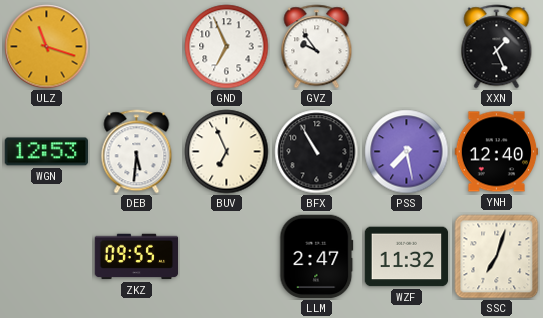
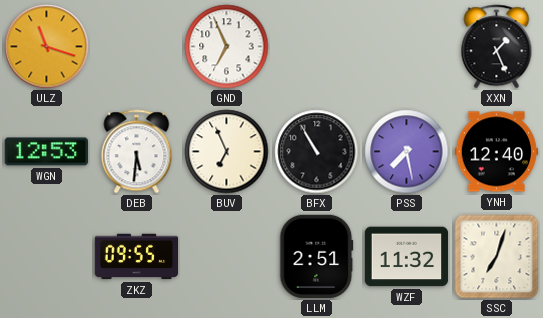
GVZ: 9:54 -> none
LLM: 2:47 -> 2:51
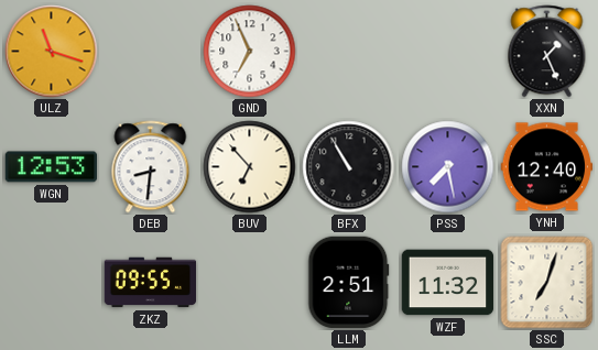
DEB: 5:31 -> 8:31
BUV: 6:56 -> 6:53
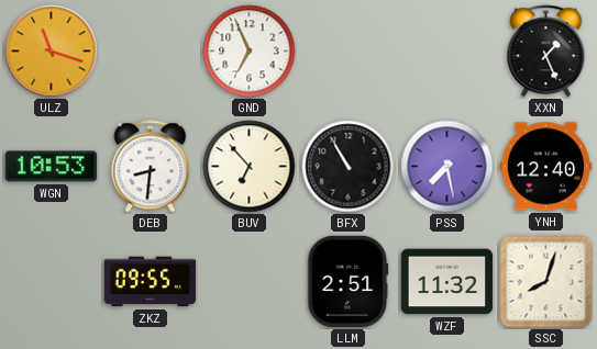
WGN: 12:53 -> 10:53
SSC: 7:03 -> 8:03
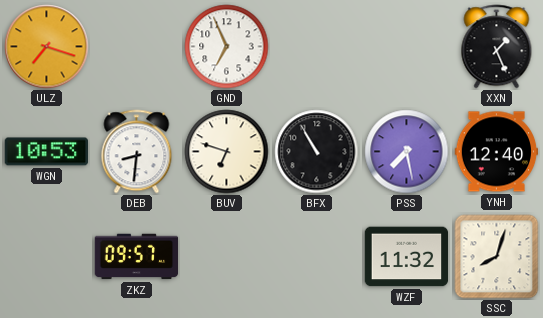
ULZ: 11:18 -> 7:18
BUV: 6:53 -> 6:48
ZKZ: 09:55 -> 09:57
LLM: 2:51 -> none
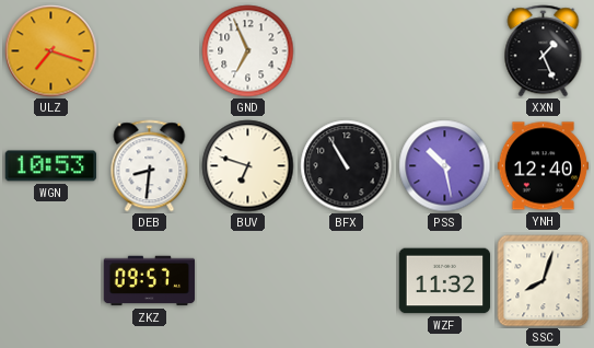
PSS: 7:28 -> 10:28
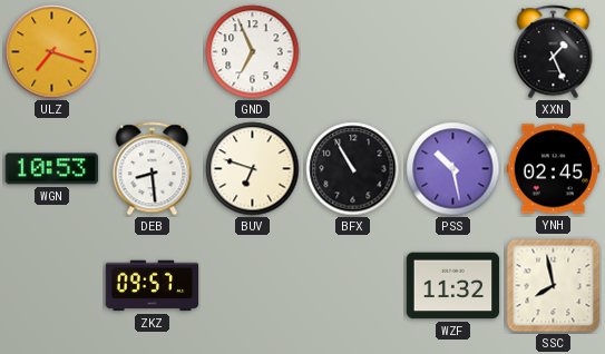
DEB: 8:31 -> 8:29
YNH: 12:40 -> 02:45
SSC: 8:03 -> 7:58
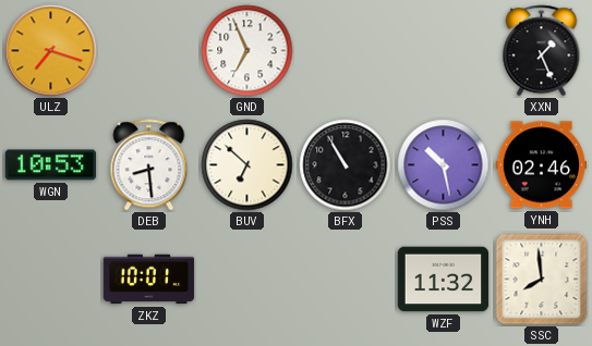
BUV: 6:48 -> 6:52
YNH: 02:45 -> 02:46
ZKZ: 09:57 -> 10:01
SSC: 7:58 -> 7:59
